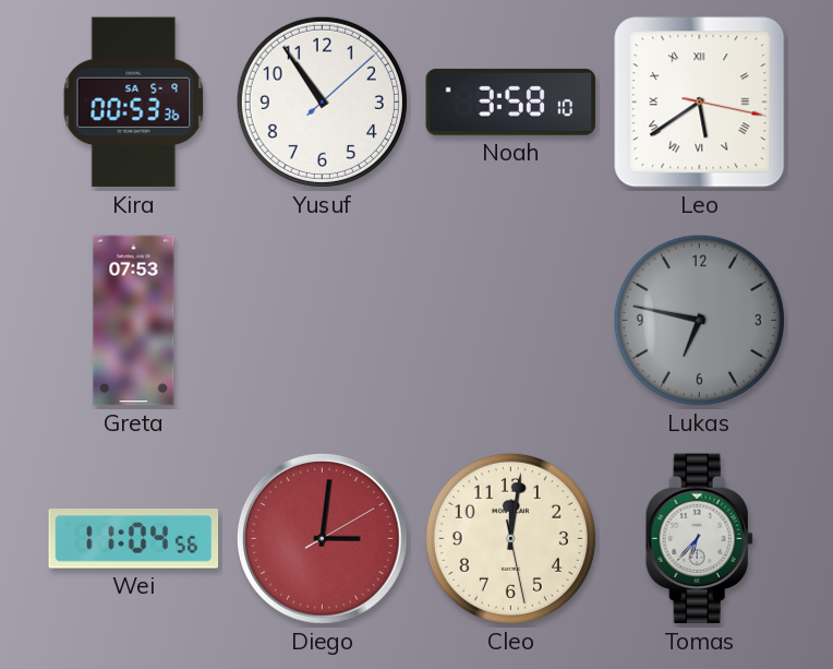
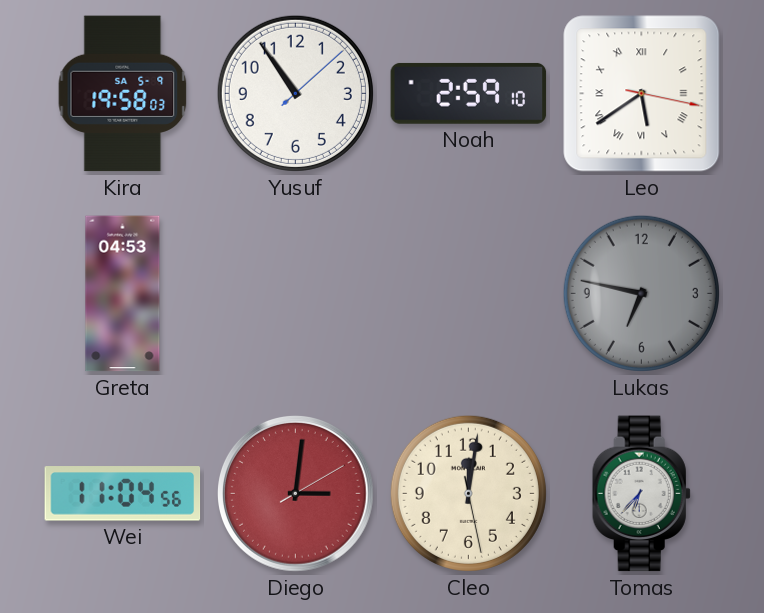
Kira: 00:53 -> 19:58
Noah: 3:58 -> 2:59
Greta: 07:53 -> 04:53
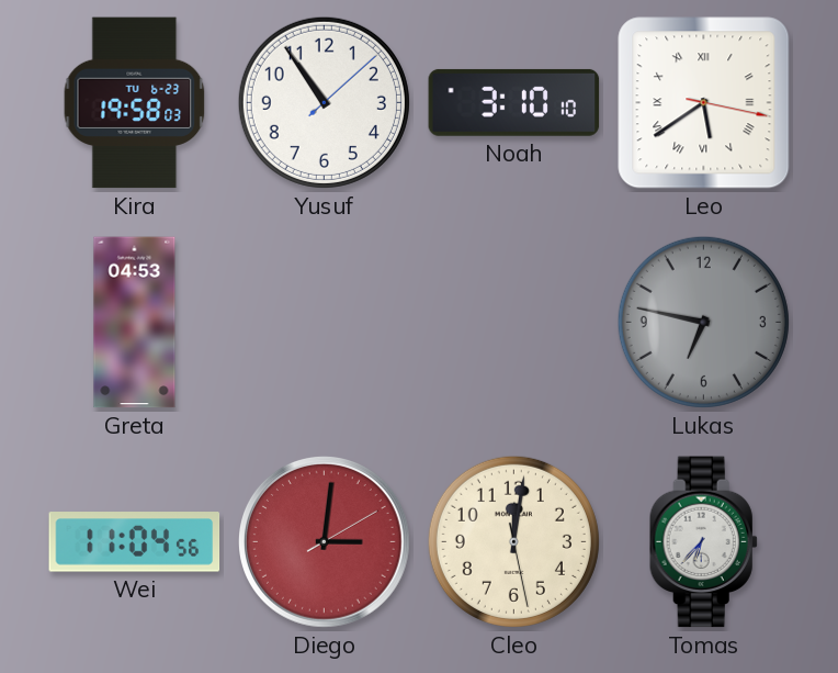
Kira date: SA 5-9 -> TU 6-23
Noah: 2:59 -> 3:10
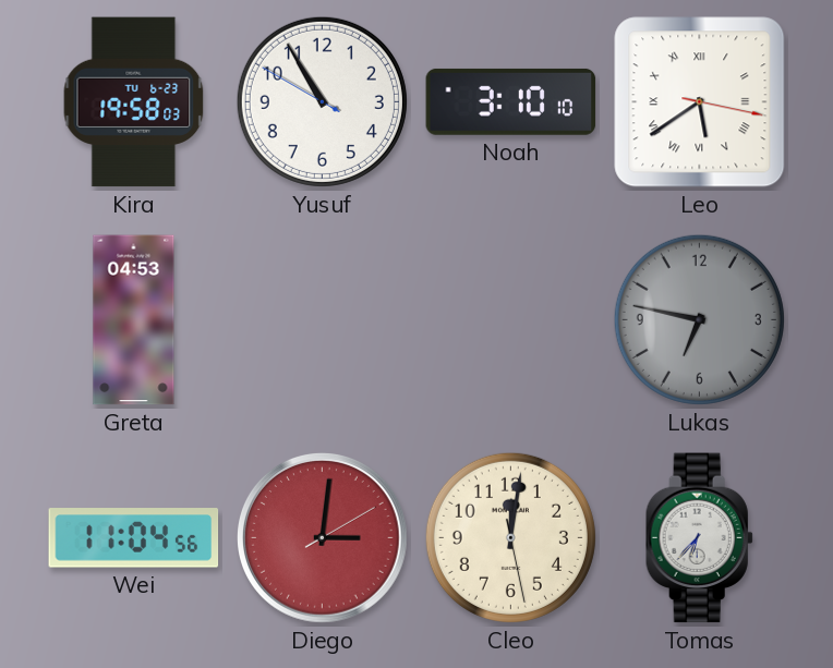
Yusuf: 10:54:08 -> 10:54:50
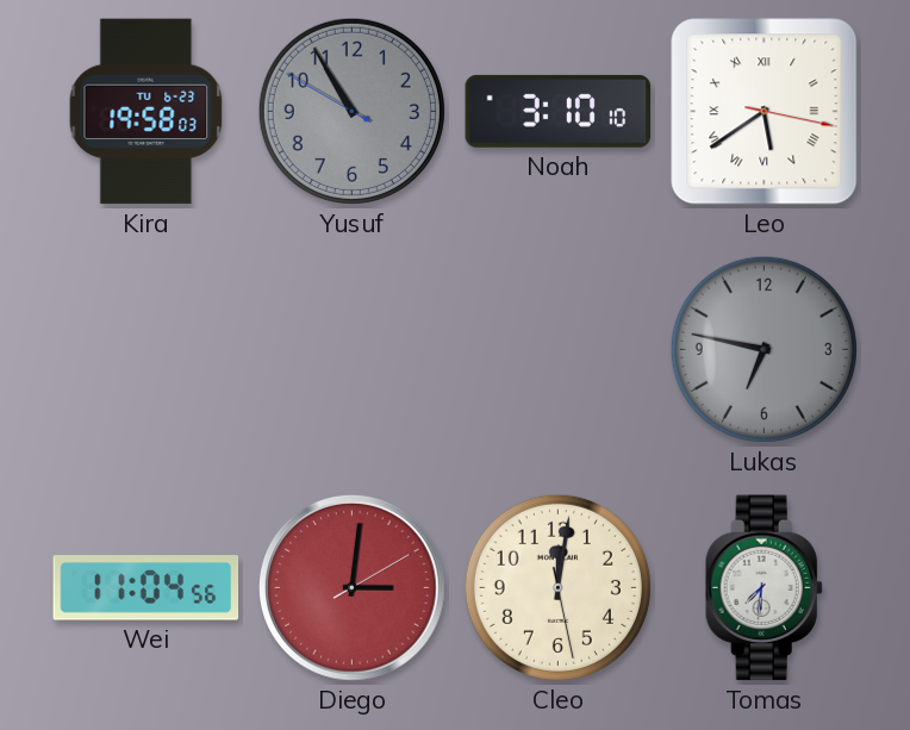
Yusuf dial: white -> grey
Greta: 04:53 -> none
Tomas: 6:37 -> 7:31
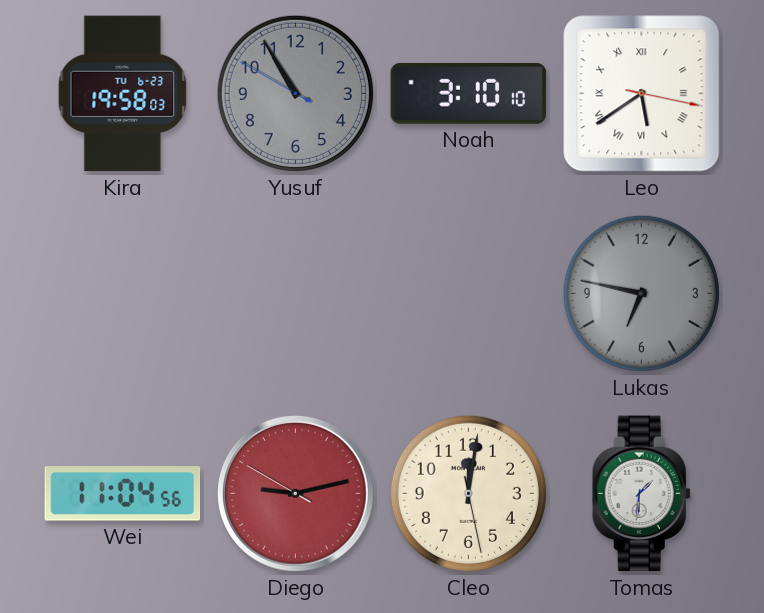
Diego: 3:01 -> 9:12
Tomas: 7:31 -> 1:31
